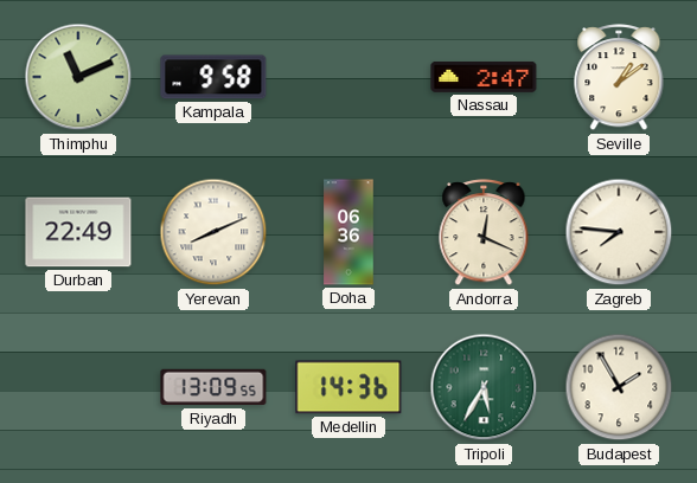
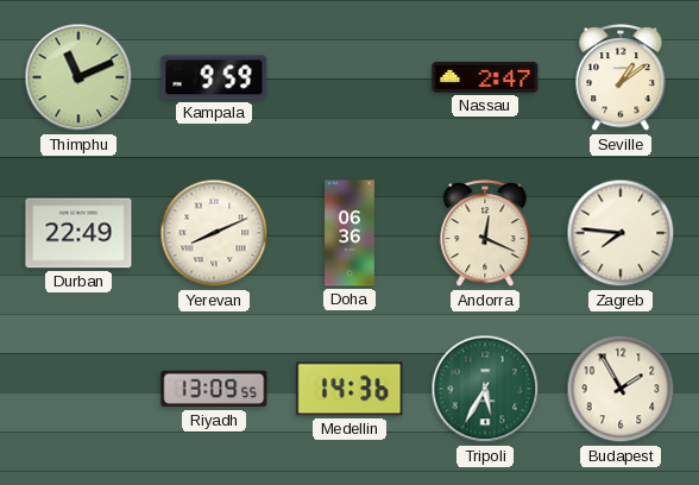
Kampala: 9:58 -> 9:59
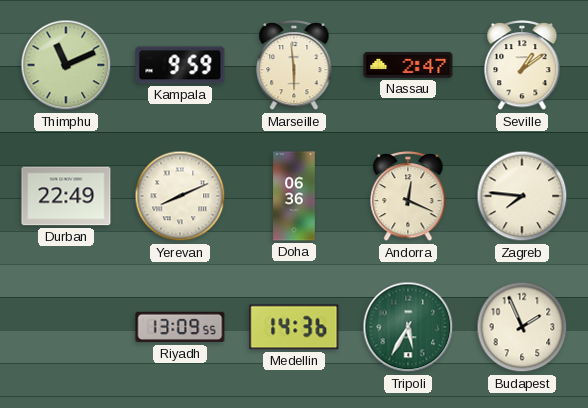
Marseille: none -> 5:59
Budapest: 1:55 -> 1:56
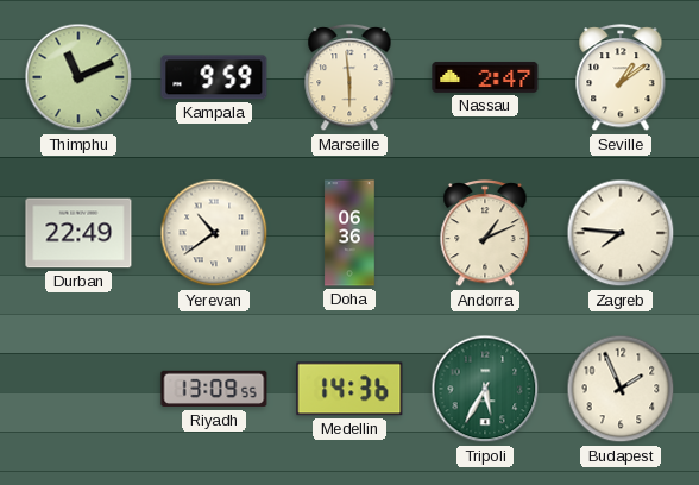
Yerevan: 8:11 -> 10:39
Andorra: 12:19 -> 1:11
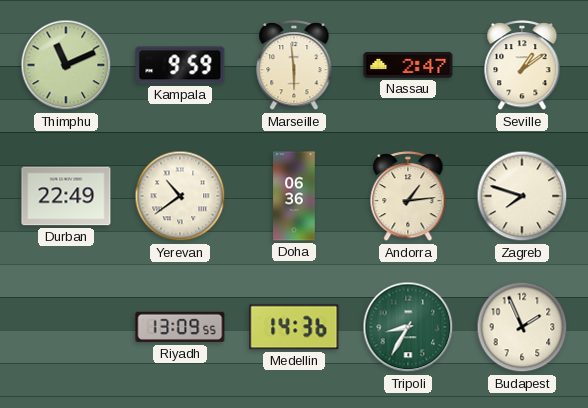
Andorra: 1:11 -> 1:14
Zagreb: 7:46 -> 7:48
Tripoli: 5:35 -> 8:35
